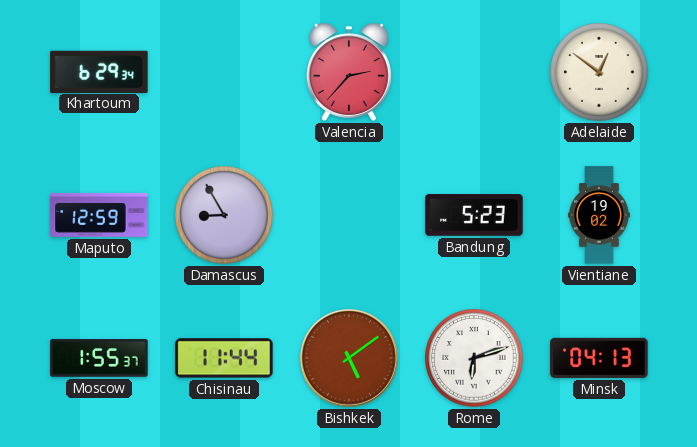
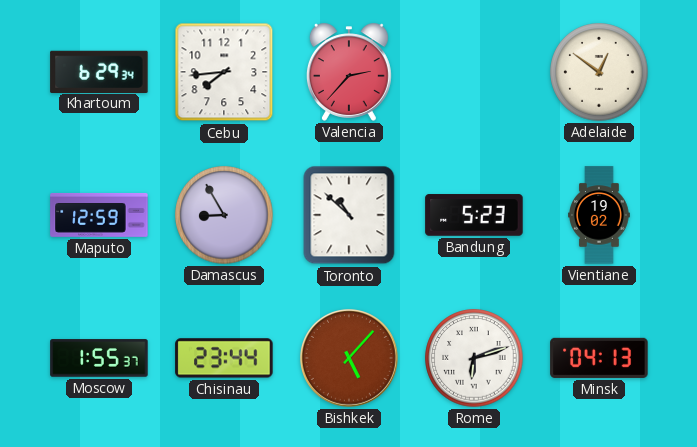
Cebu: none -> 7:44
Toronto: none -> 10:52
Chisinau: 11:44 -> 23:44
Bishkek: 5:09 -> 5:07
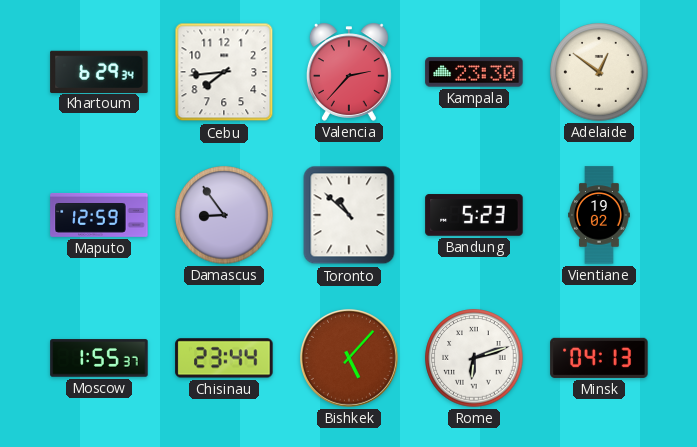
Kampala: none -> 23:30
Damascus: 8:55 -> 8:54
